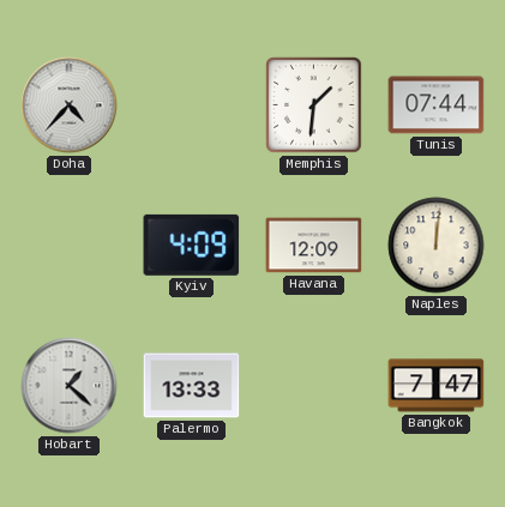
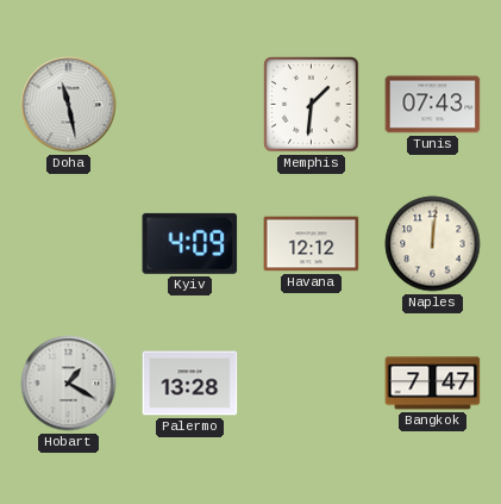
Doha: 4:37 -> 11:28
Tunis: 07:44 -> 07:43
Havana: 12:09 -> 12:12
Hobart: 1:22 -> 1:20
Palermo: 13:33 -> 13:28
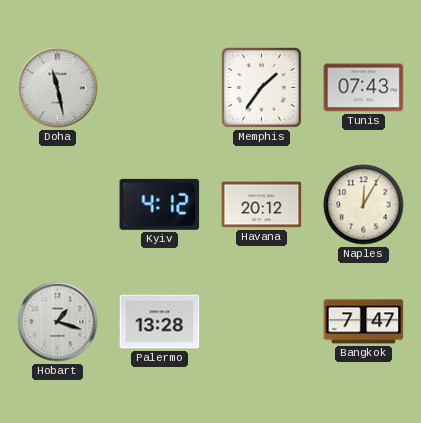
Memphis: 1:31 -> 1:36
Kyiv: 4:09 -> 4:12
Havana: 12:12 -> 20:12
Naples: 12:01 -> 12:05
Hobart: 1:20 -> 1:18
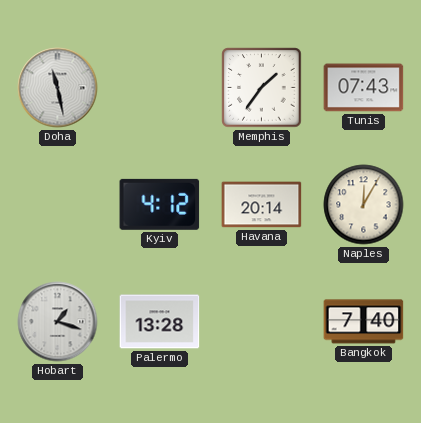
Havana: 20:12 -> 20:14
Bangkok: 7:47 -> 7:40
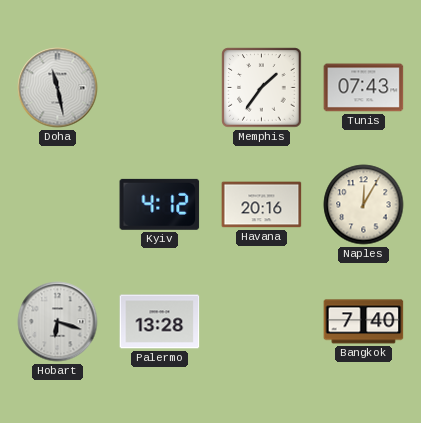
Havana: 20:14 -> 20:16
Hobart: 1:18 -> 6:18
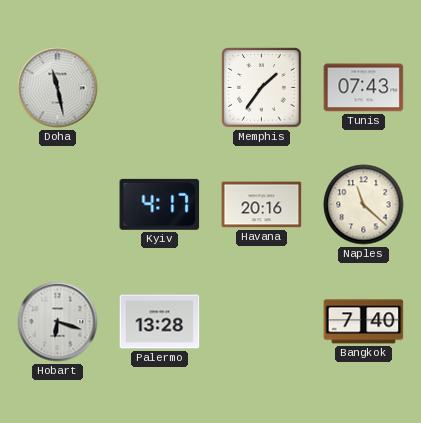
Kyiv: 4:12 -> 4:17
Naples: 12:05 -> 11:22
